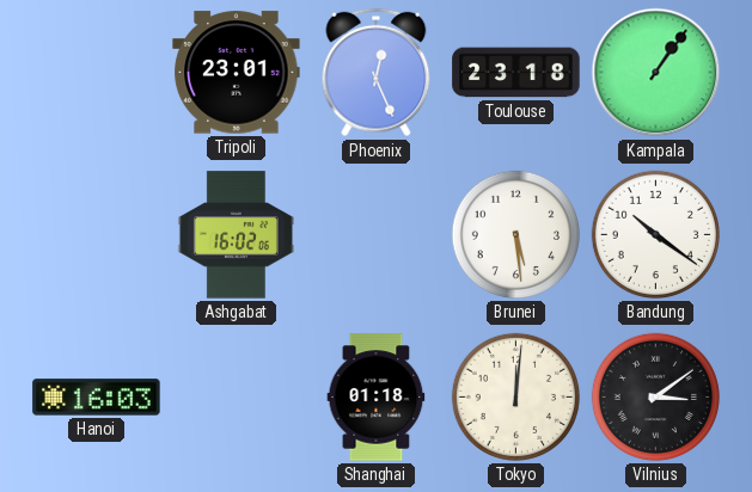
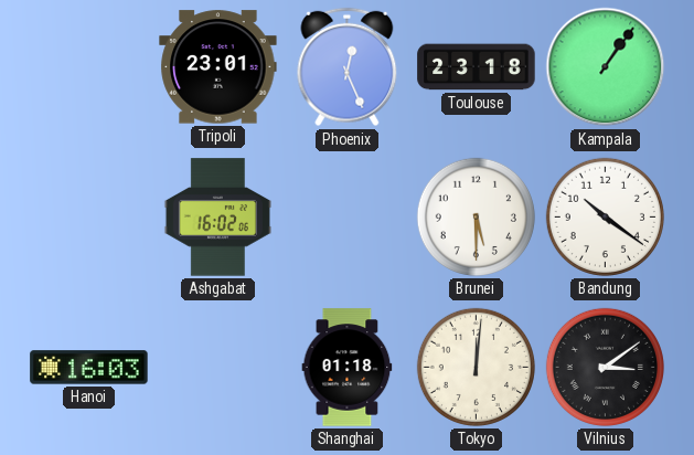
Brunei: 5:29 -> 5:30
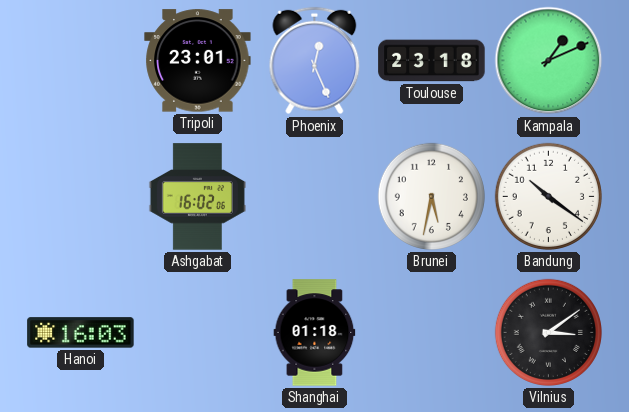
Kampala: 1:06 -> 1:11
Brunei: 5:30 -> 5:32
Tokyo: 12:01 -> none
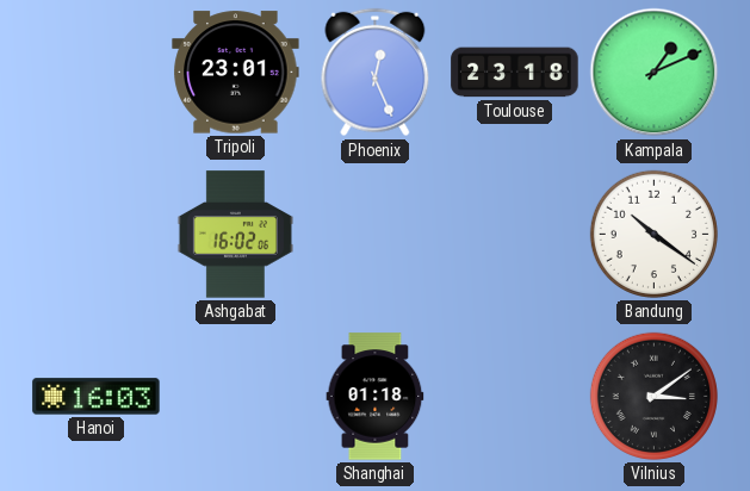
Brunei: 5:32 -> none
